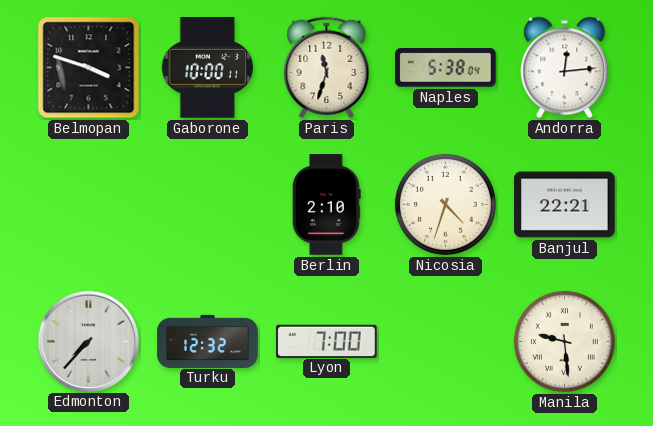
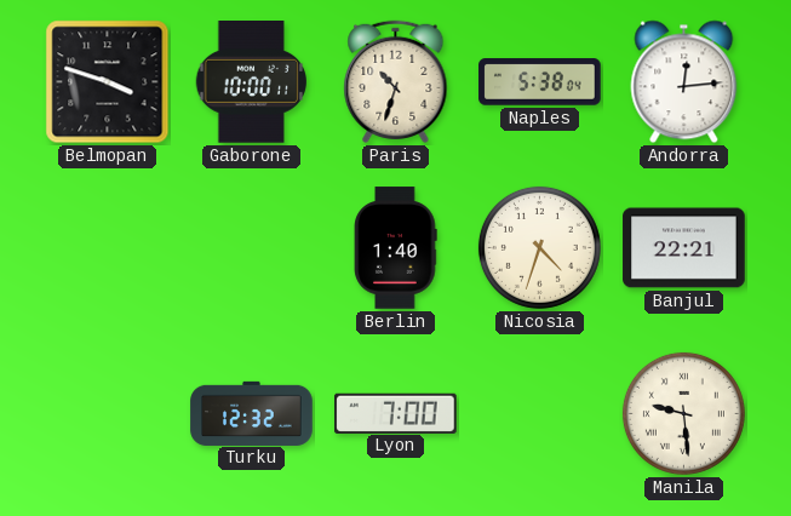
Paris: 11:33 -> 10:33
Berlin: 2:10 -> 1:40
Edmonton: 7:37 -> none
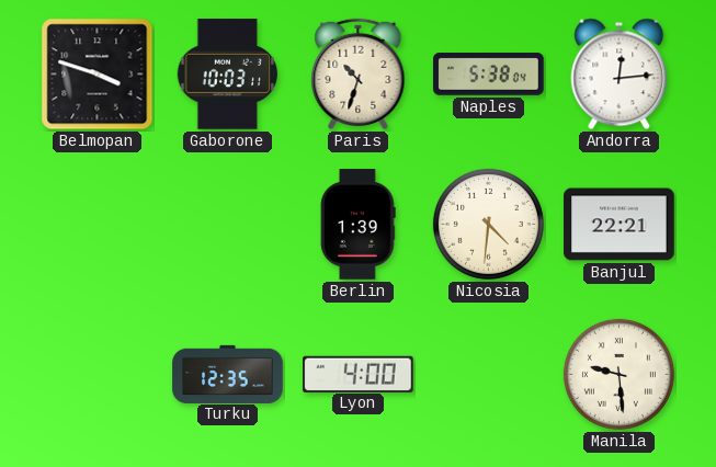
Gaborone: 10:00 -> 10:03
Berlin: 1:40 -> 1:39
Nicosia: 4:33 -> 4:31
Turku: 12:32 -> 12:35
Lyon: 7:00 -> 4:00
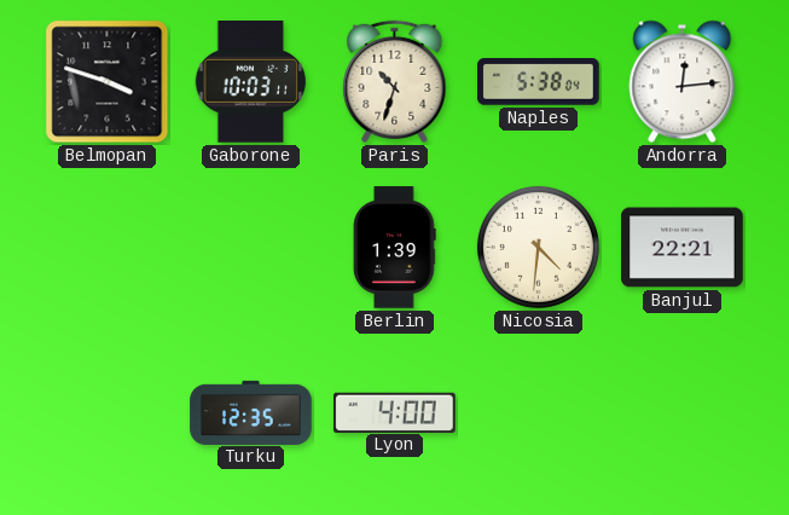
Manila: 9:29 -> none
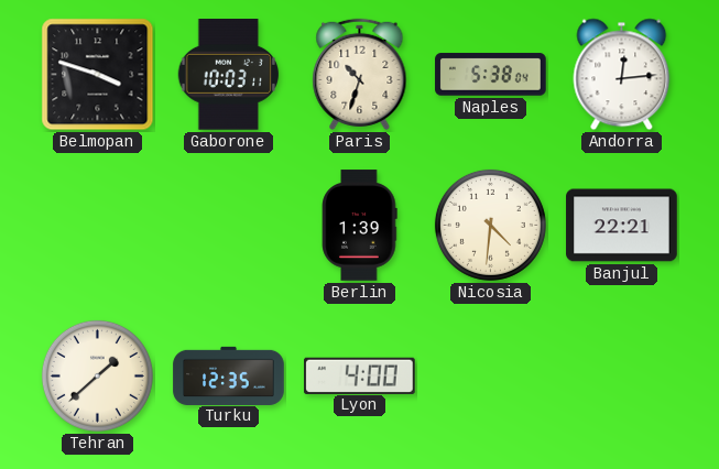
Tehran: none -> 1:38
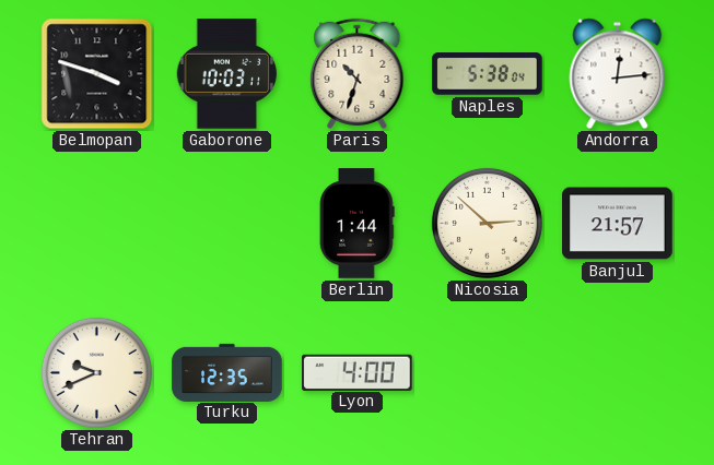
Berlin: 1:39 -> 1:44
Nicosia: 4:31 -> 2:52
Banjul: 22:21 -> 21:57
Tehran: 1:38 -> 9:41
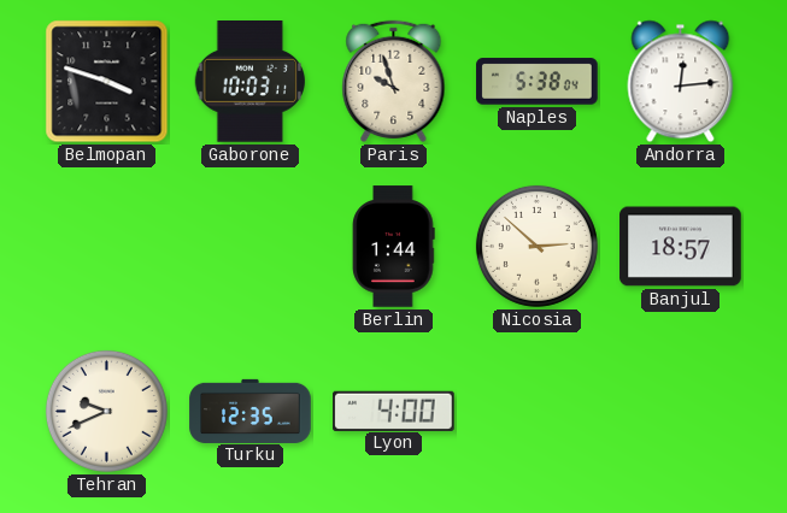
Paris: 10:33 -> 9:57
Banjul: 21:57 -> 18:57
